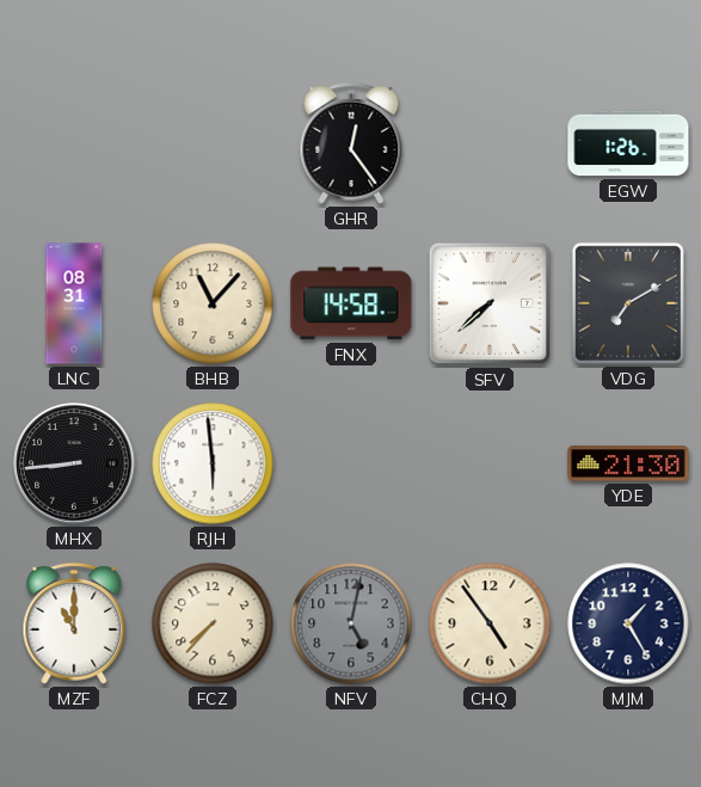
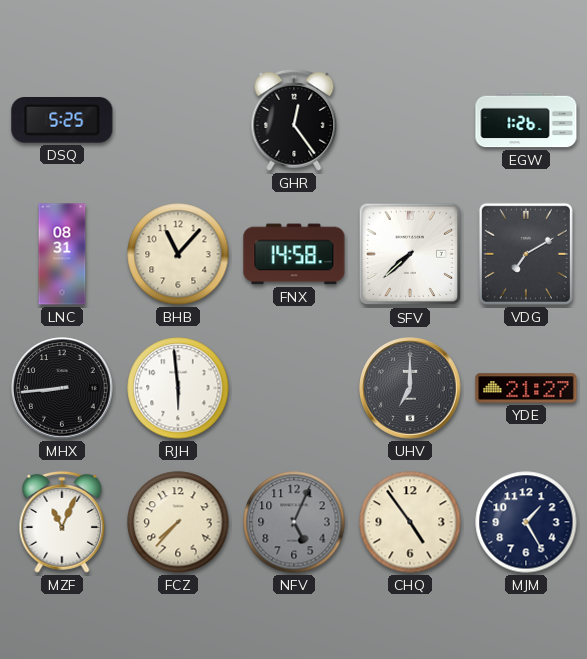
DSQ: none -> 5:25
UHV: none -> 7:00
YDE: 21:30 -> 21:27
MZF: 11:00 -> 11:04
NFV: 5:02 -> 5:04
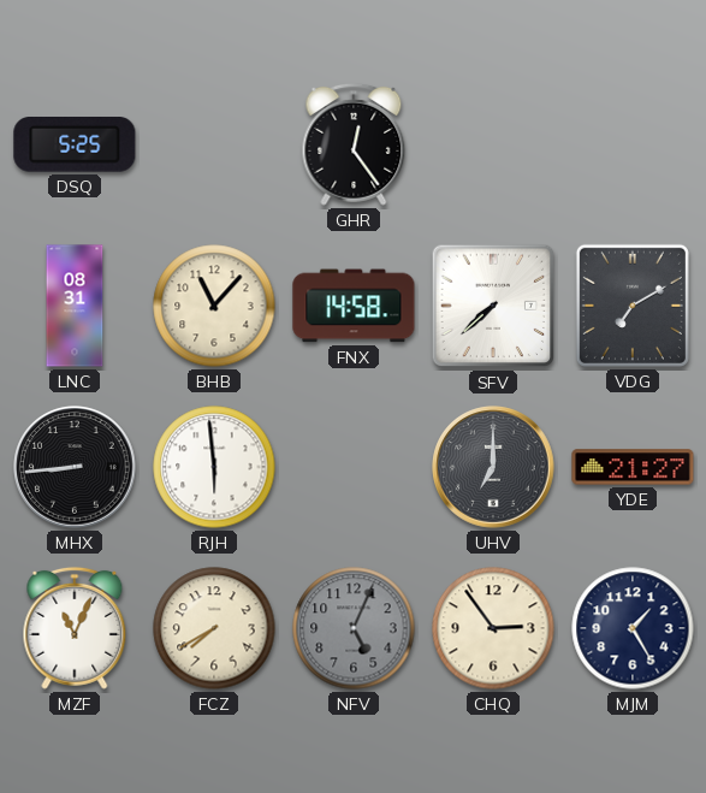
EGW: 1:26 -> none
FCZ: 7:37 -> 7:40
CHQ: 4:54 -> 2:54
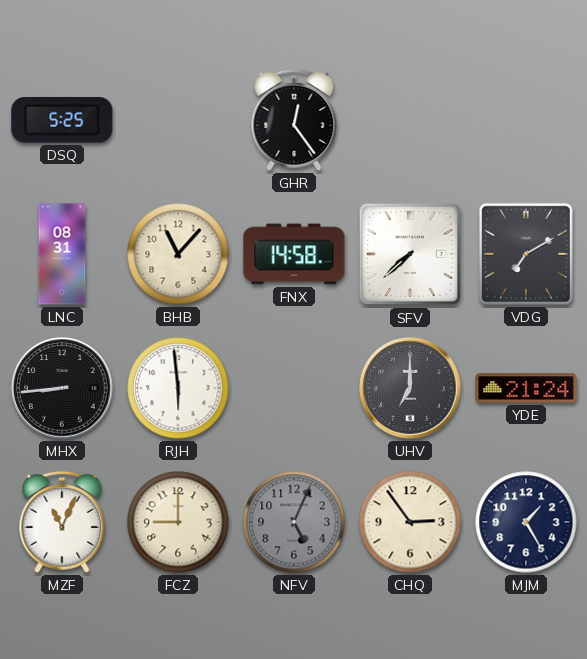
YDE: 21:27 -> 21:24
FCZ: 7:40 -> 9:00
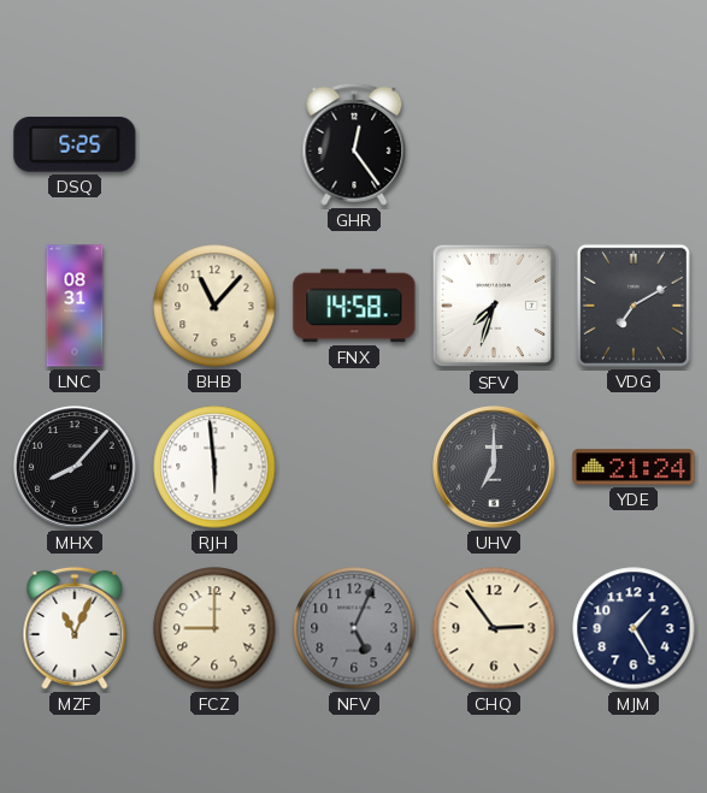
SFV: 7:38 -> 7:33
MHX: 8:44 -> 8:07
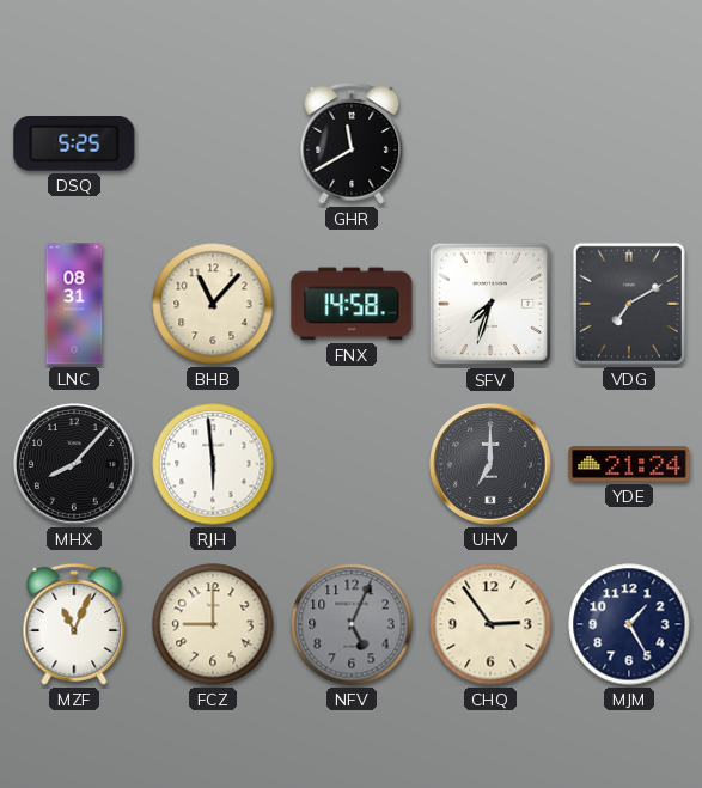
GHR: 12:24 -> 11:40
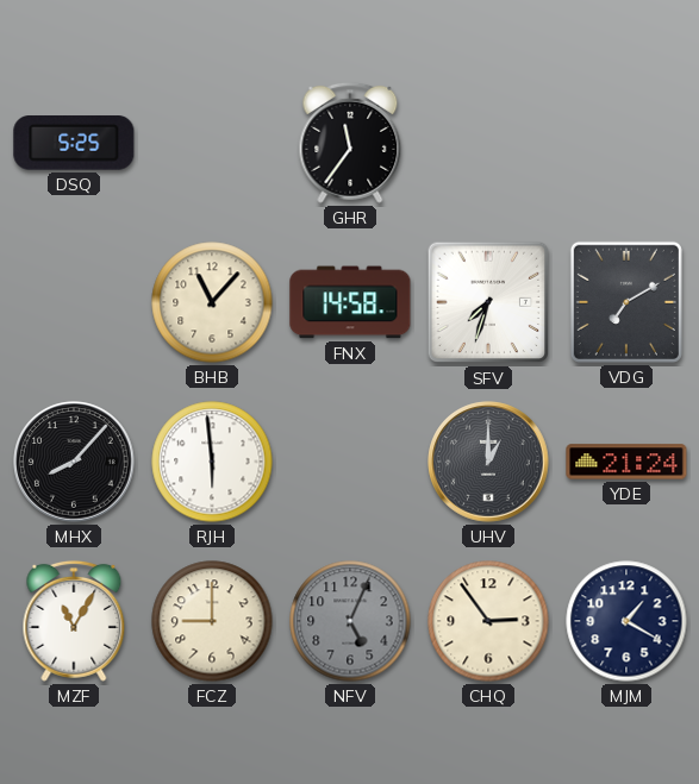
GHR: 11:40 -> 11:36
LNC: 08:31 -> none
UHV: 7:00 -> 1:00
MZF: 11:04 -> 11:05
MJM: 1:25 -> 1:20
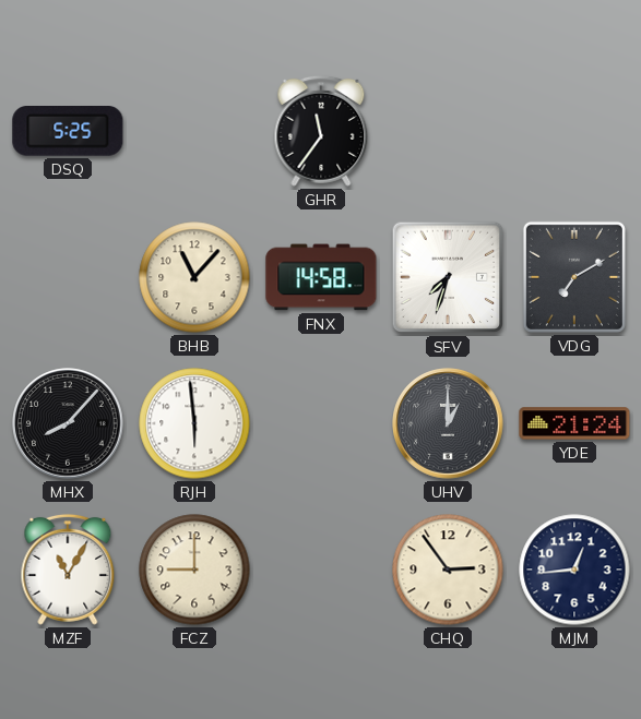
NFV: 5:04 -> none
MJM: 1:20 -> 12:44
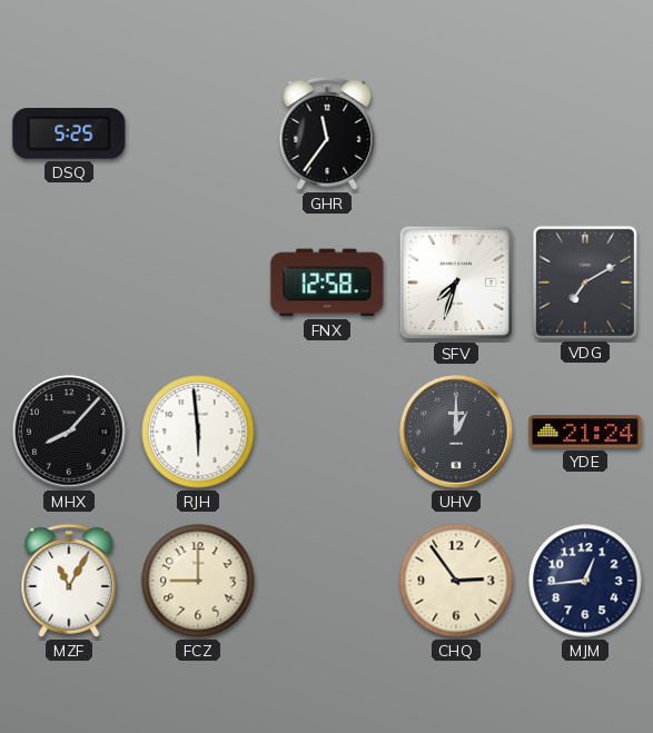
BHB: 11:07 -> none
FNX: 14:58 -> 12:58
